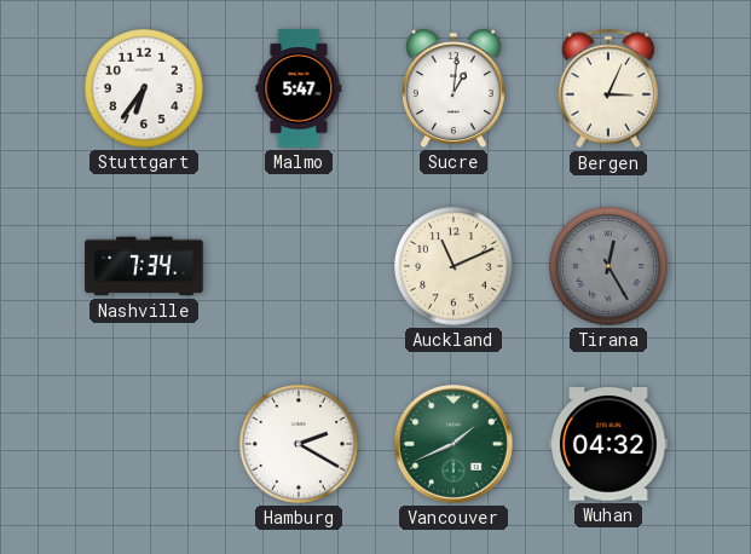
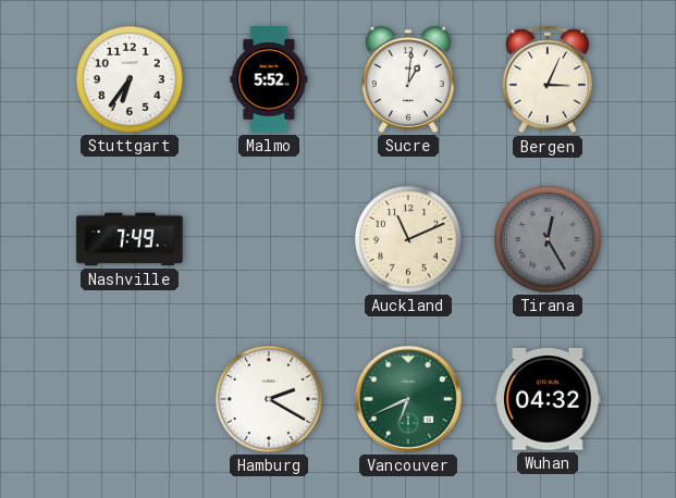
Malmo: 5:47 -> 5:52
Nashville: 7:34 -> 7:49
Vancouver: 1:41 -> 6:41
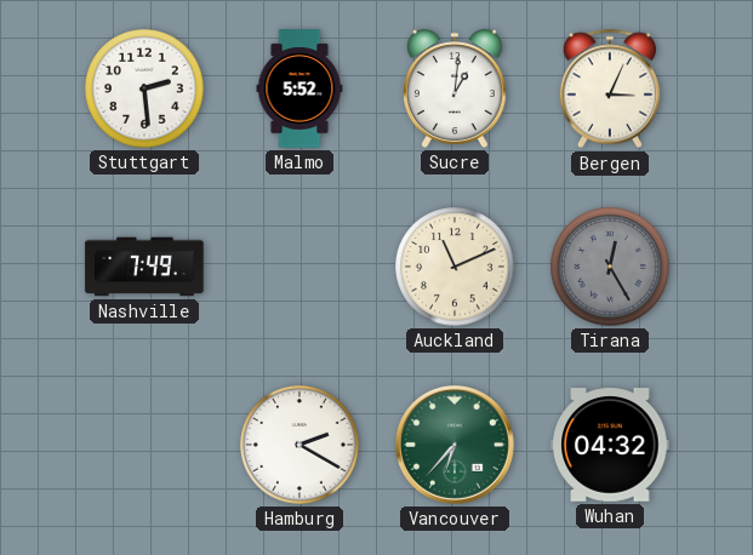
Stuttgart: 6:36 -> 2:29
Vancouver: 6:41 -> 6:37
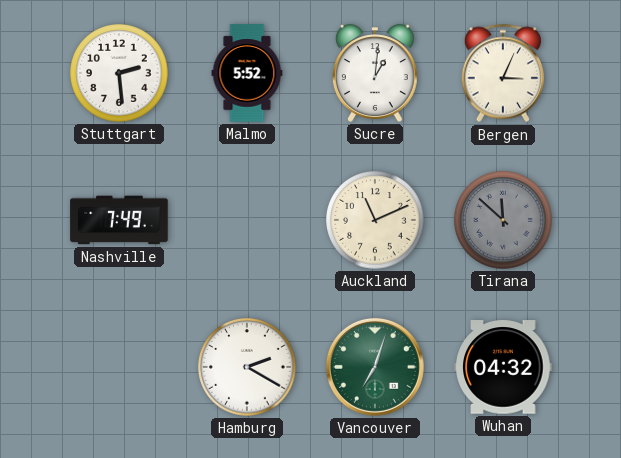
Tirana: 12:25 -> 11:52
Vancouver: 6:37 -> 7:03
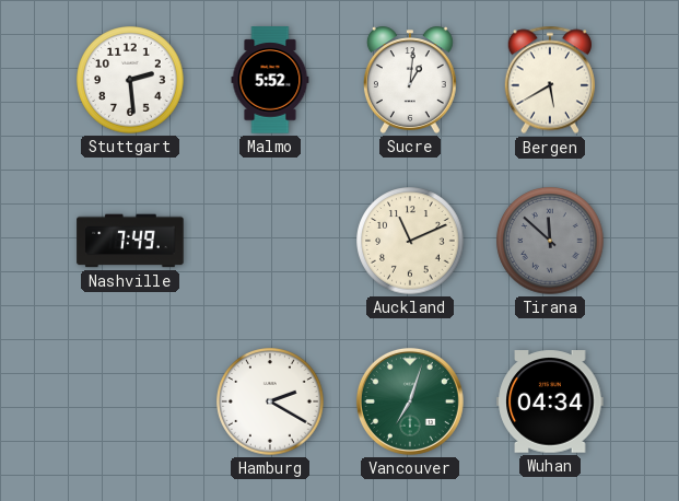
Bergen: 3:04 -> 5:40
Wuhan: 04:32 -> 04:34
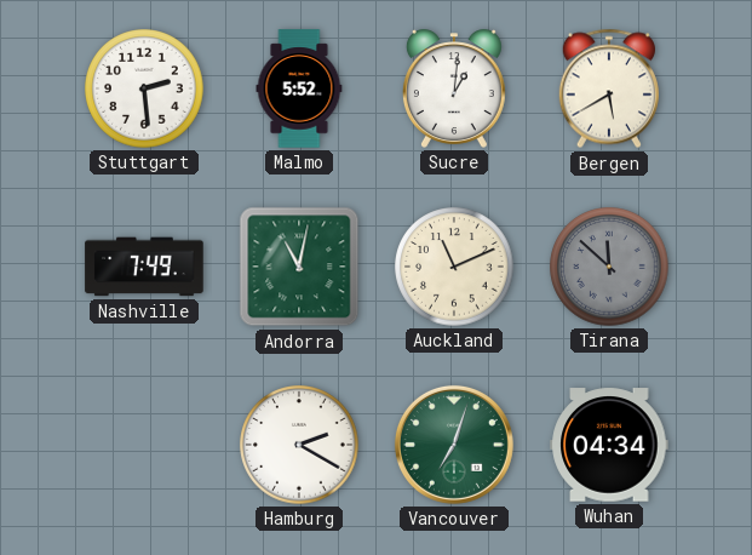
Andorra: none -> 11:02
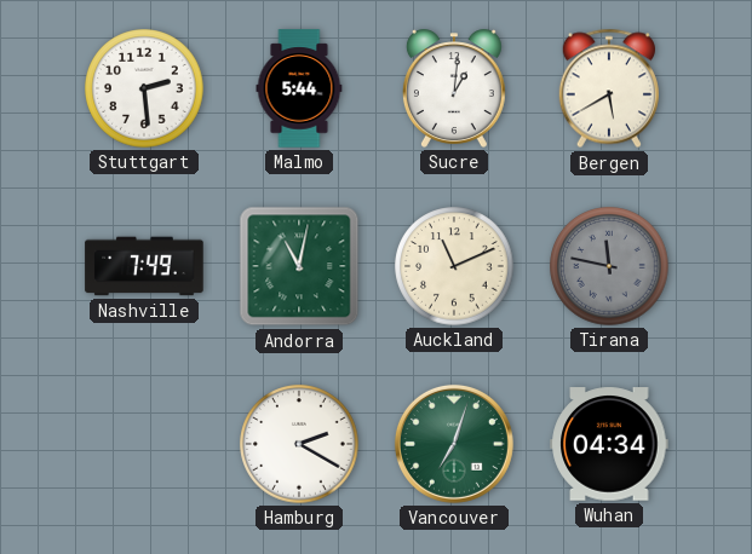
Malmo: 5:52 -> 5:44
Tirana: 11:52 -> 11:47
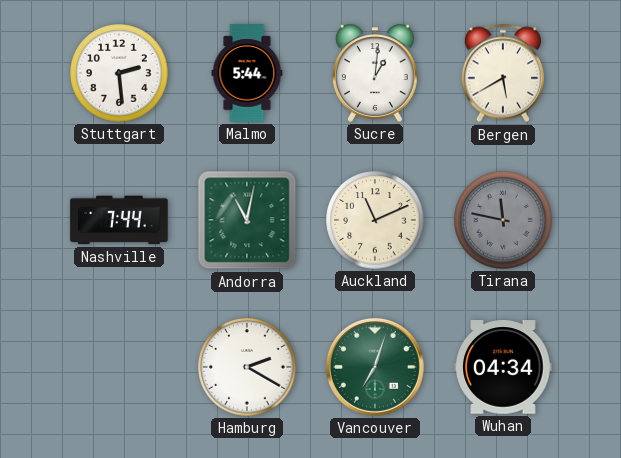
Nashville: 7:49 -> 7:44
